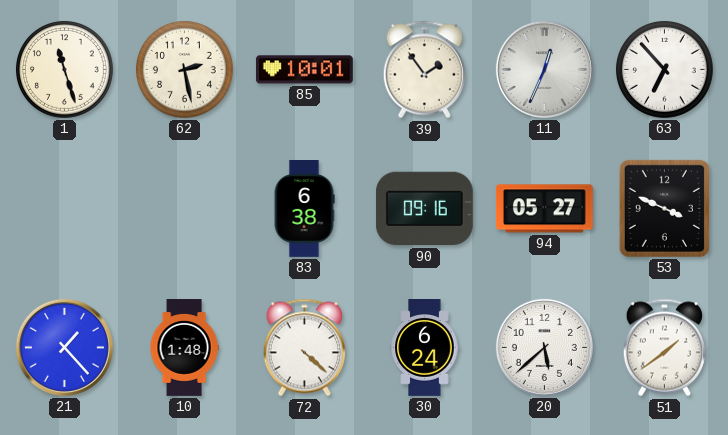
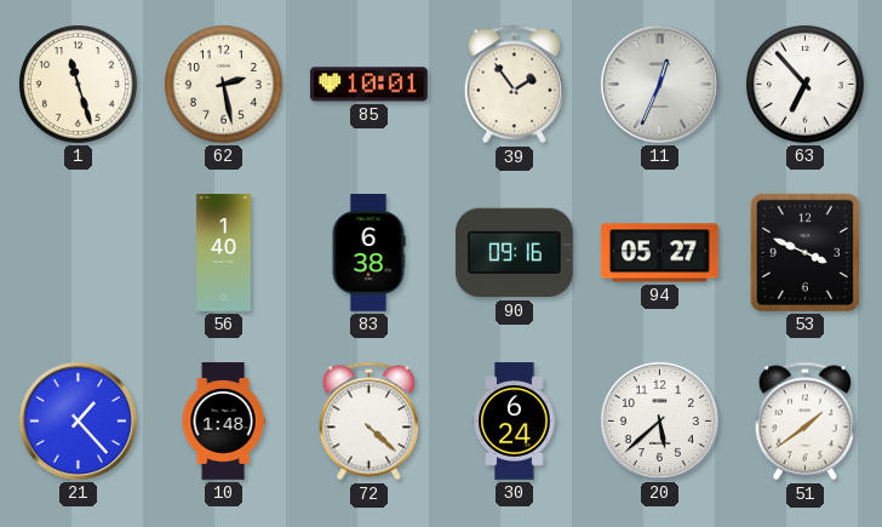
56: none -> 1:40
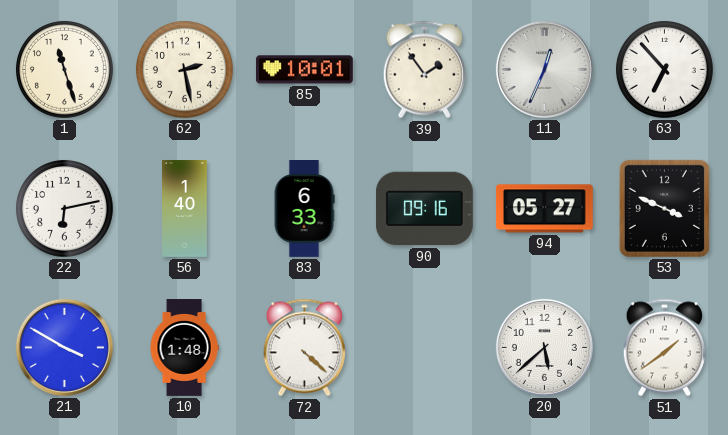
22: none -> 6:13
83: 6:38 -> 6:33
21: 1:23 -> 3:50
30: 6:24 -> none
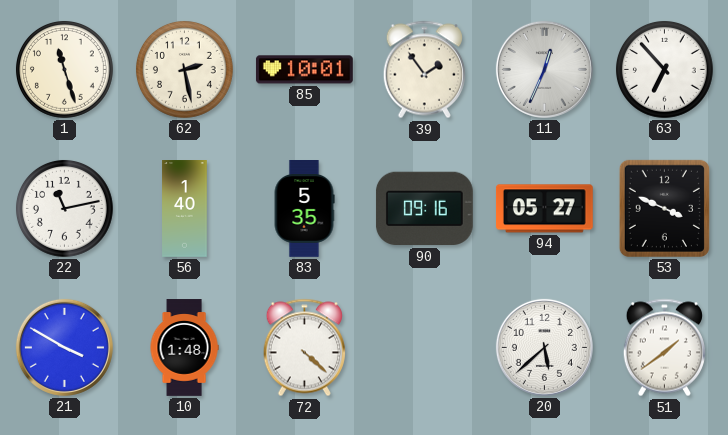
22: 6:13 -> 11:13
83: 6:33 -> 5:35
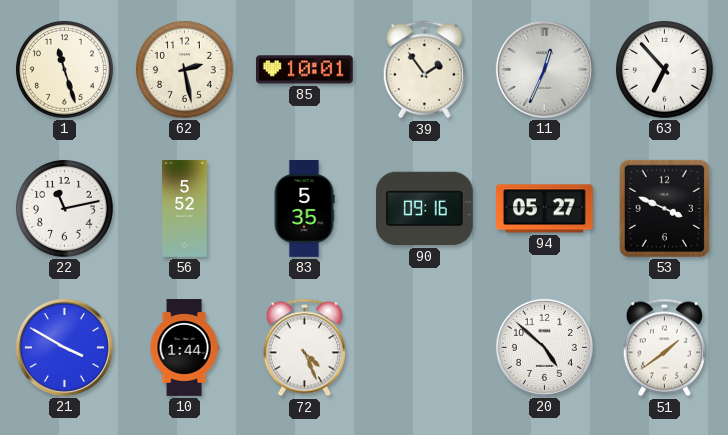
56: 1:40 -> 5:52
10: 1:48 -> 1:44
72: 4:22 -> 4:26
20: 5:38 -> 4:52
